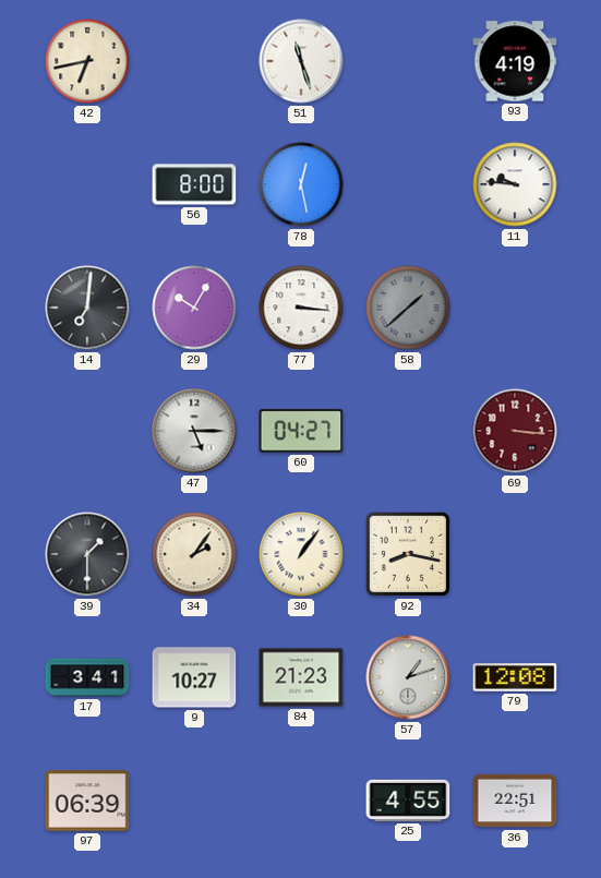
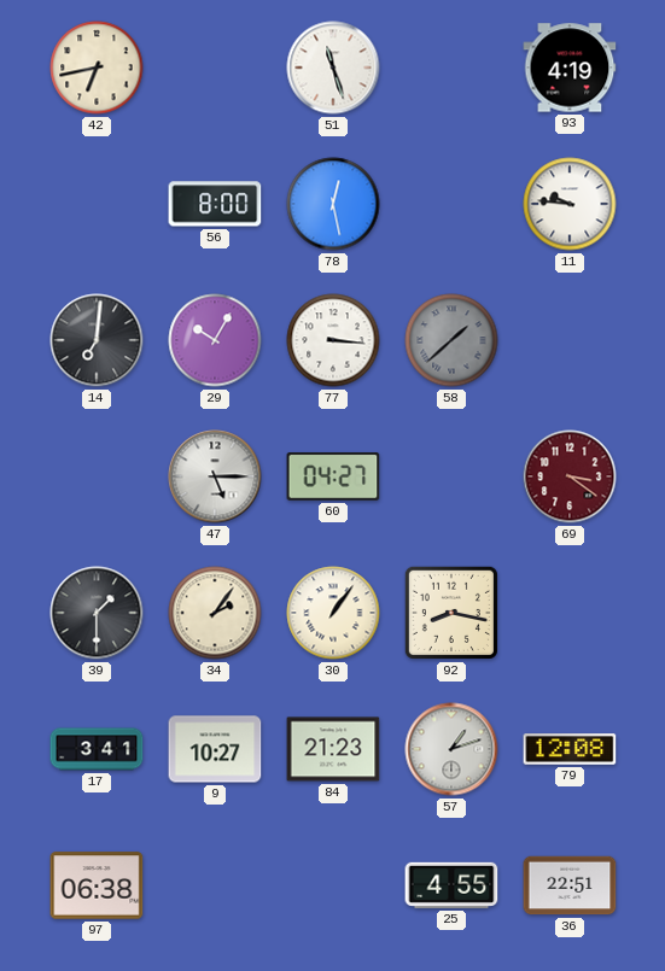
69: 3:16 -> 3:21
97: 06:39 -> 06:38
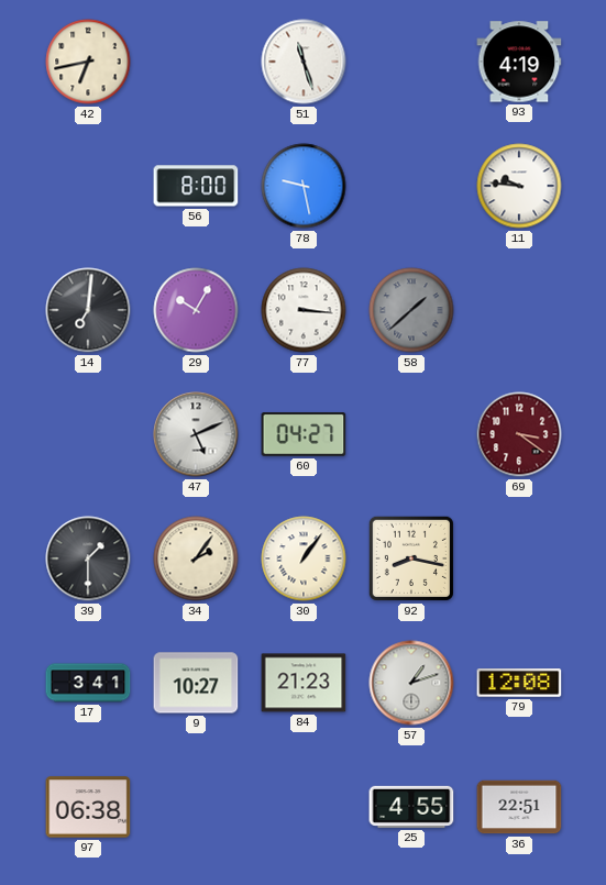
78: 12:28 -> 9:28
47: 5:15 -> 5:11
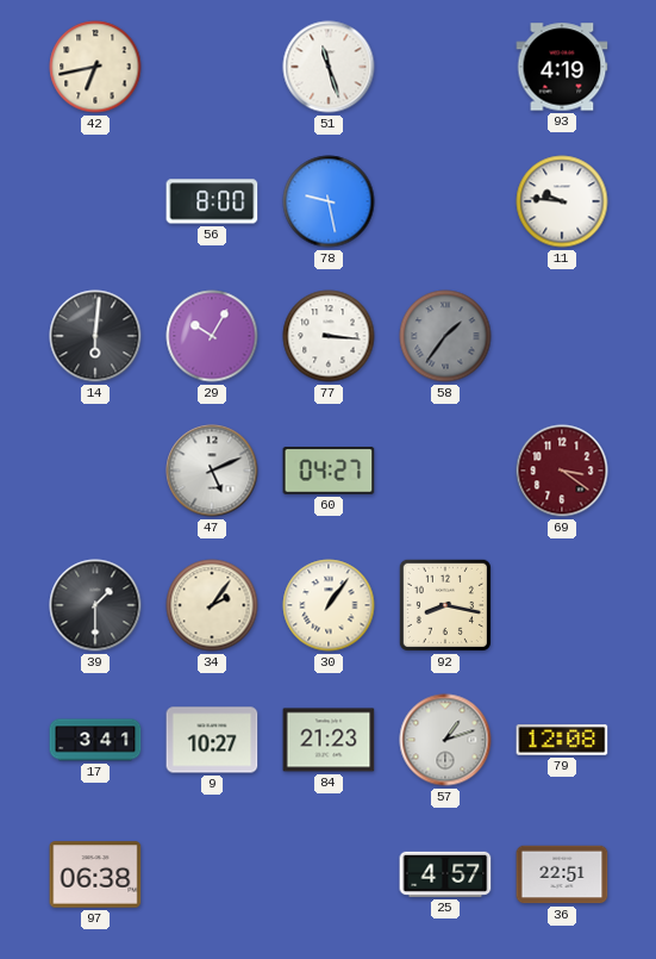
14: 7:01 -> 6:01
58: 1:38 -> 1:36
25: 4:55 -> 4:57
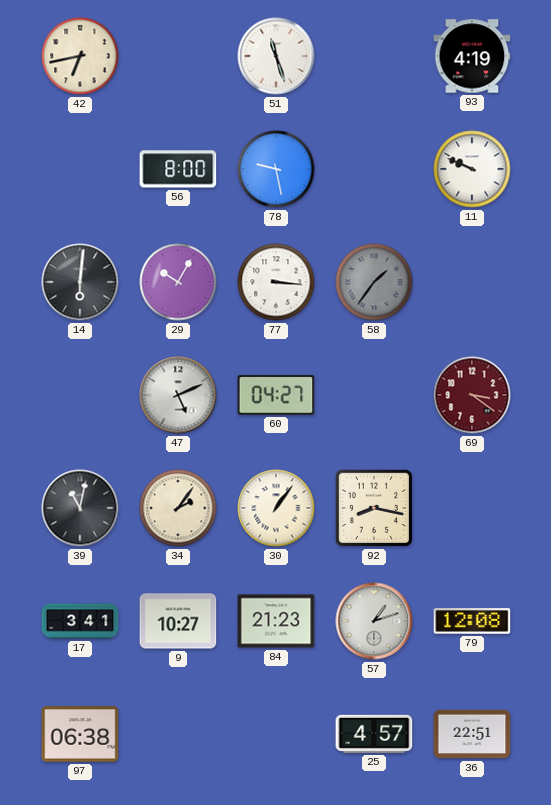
11: 9:46 -> 9:49
39: 1:30 -> 11:02
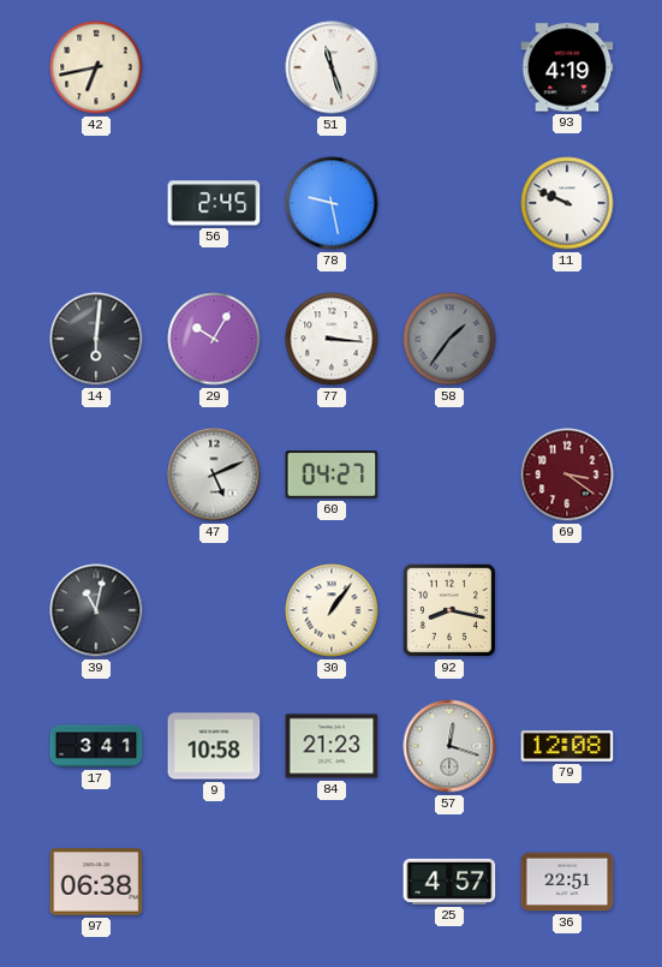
56: 8:00 -> 2:45
34: 2:06 -> none
9: 10:27 -> 10:58
57: 1:12 -> 12:18
